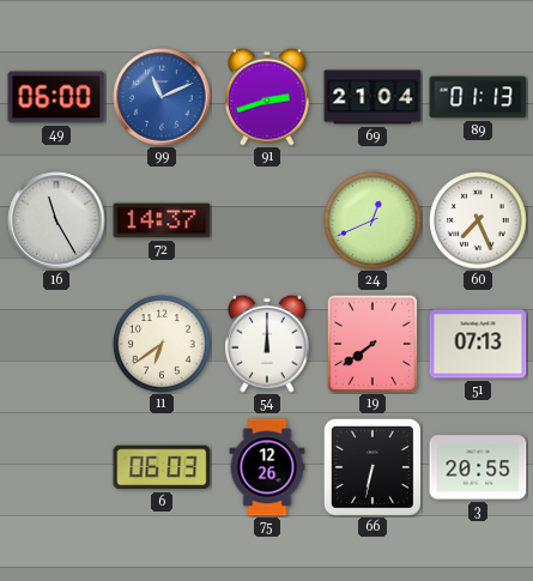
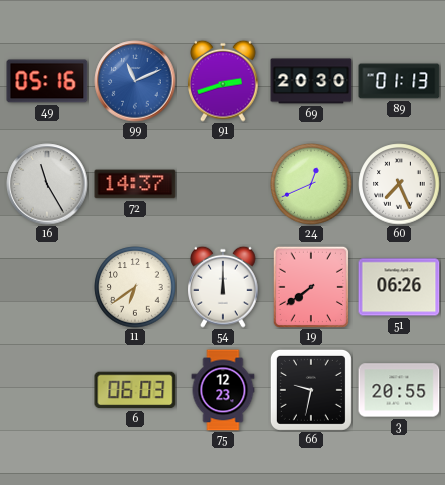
49: 06:00 -> 05:16
69: 21:04 -> 20:30
51: 07:13 -> 06:26
75: 12:26 -> 12:23
66: 6:32 -> 9:32
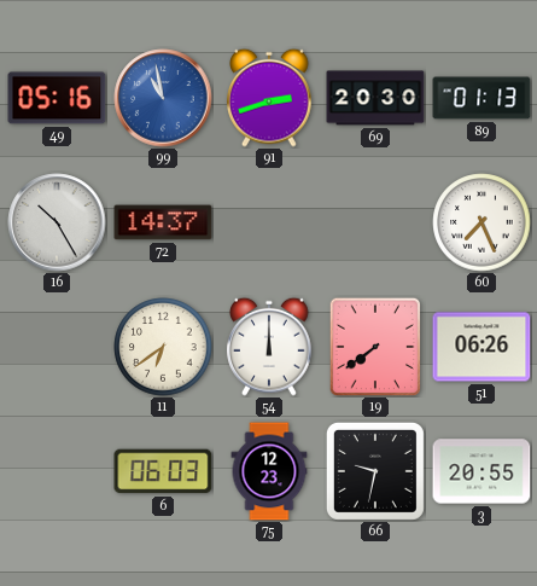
99: 11:11 -> 10:58
16: 11:25 -> 10:25
24: 12:41 -> none
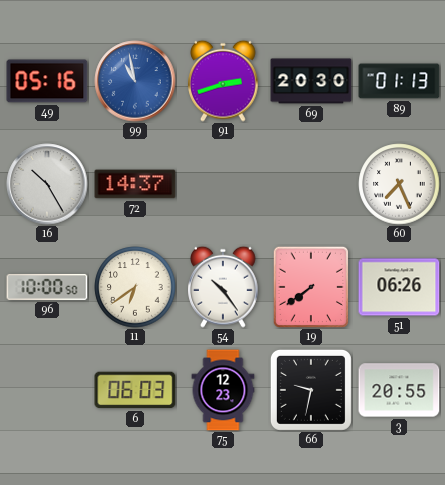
96: none -> 10:00
54: 12:00 -> 10:24
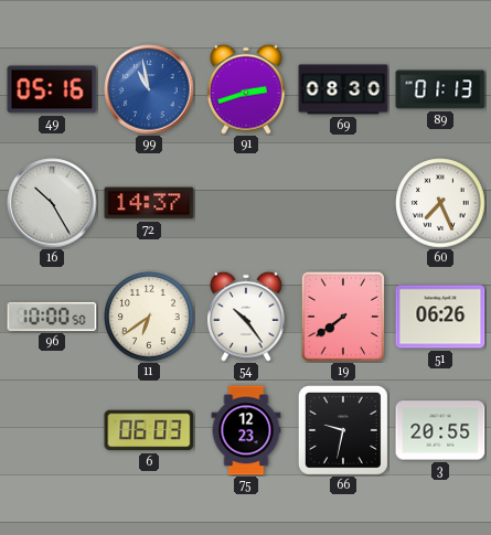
69: 20:30 -> 08:30
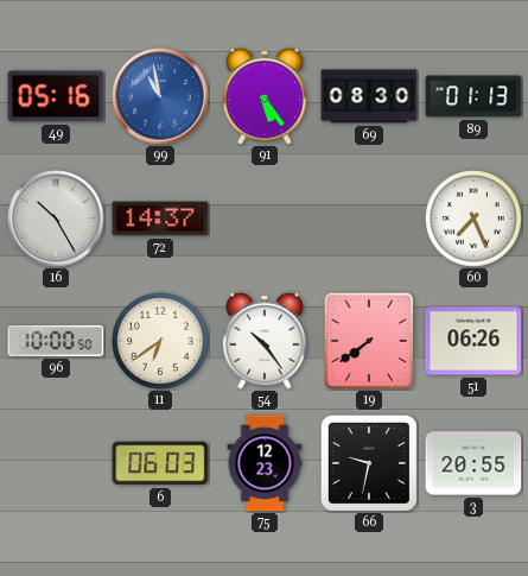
91: 2:42 -> 5:24
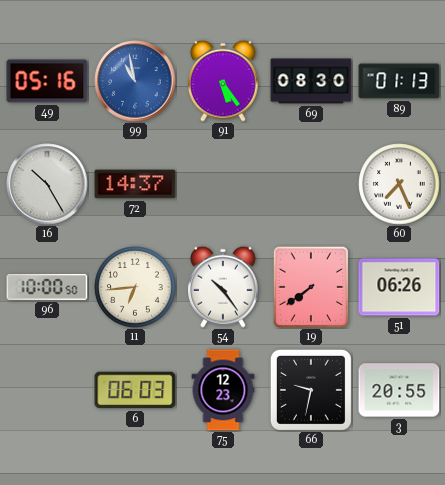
11: 6:39 -> 6:44
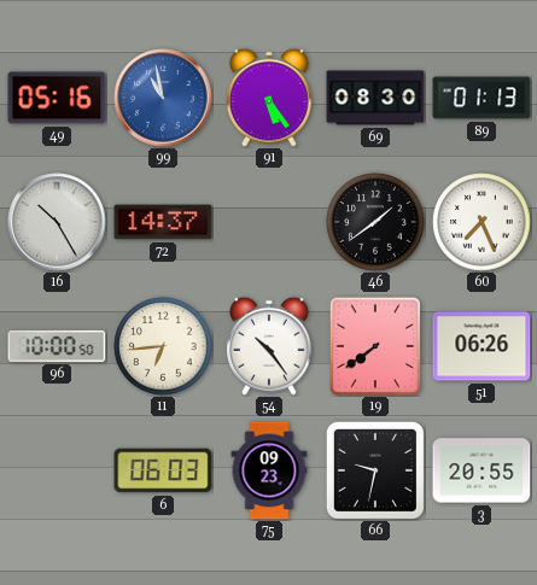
46: none -> 1:39
75: 12:23 -> 09:23
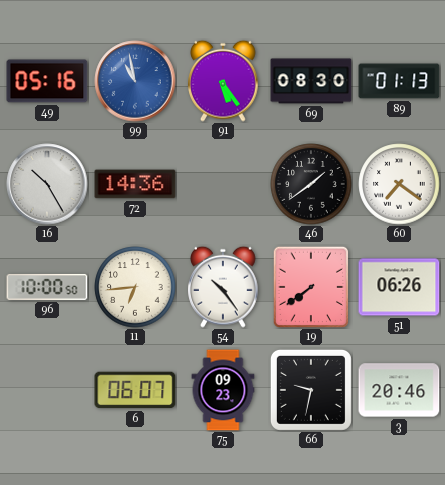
72: 14:37 -> 14:36
60: 7:26 -> 7:21
6: 06:03 -> 06:07
3: 20:55 -> 20:46
